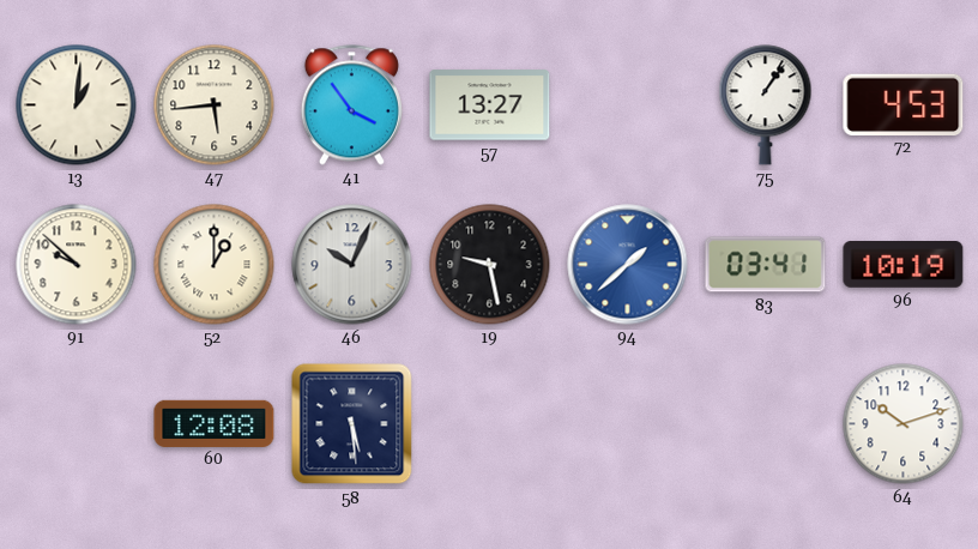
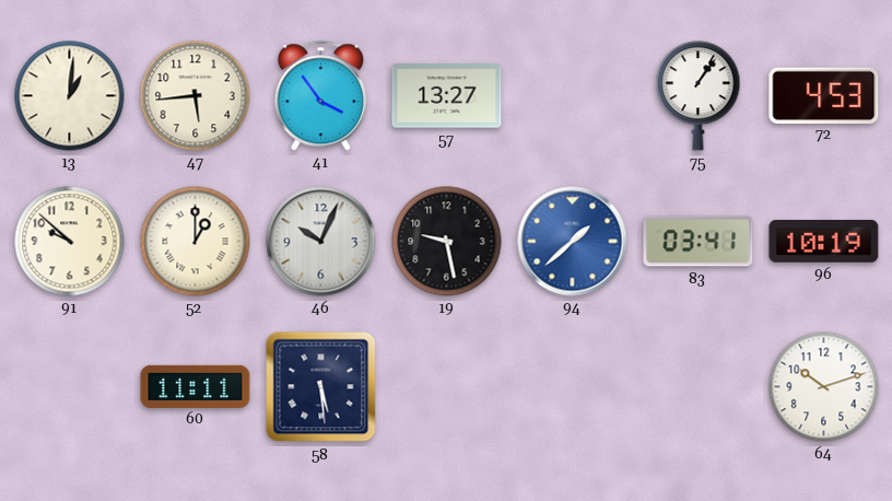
60: 12:08 -> 11:11
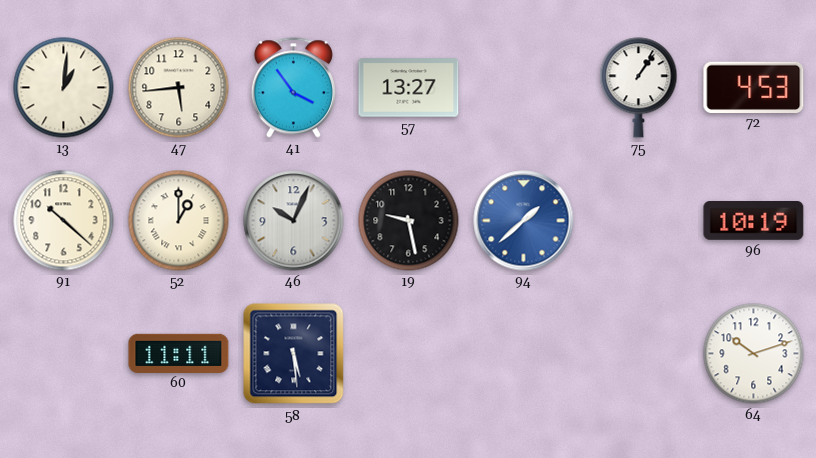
91: 9:52 -> 10:22
83: 03:41 -> none
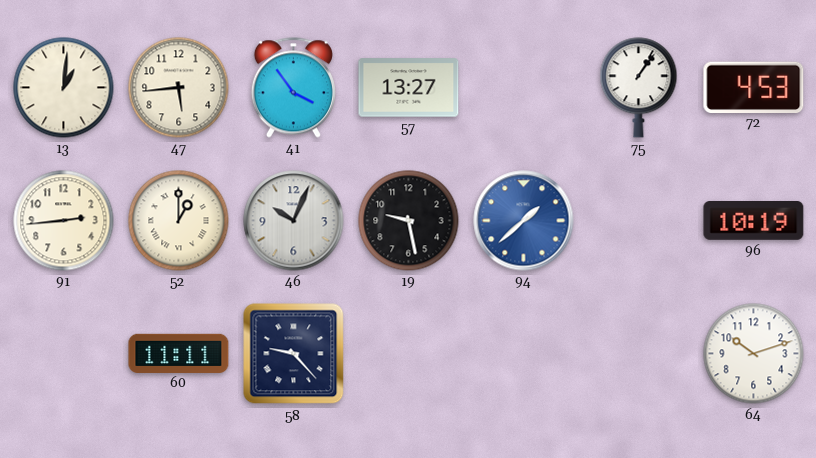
91: 10:22 -> 2:44
58: 5:29 -> 9:23
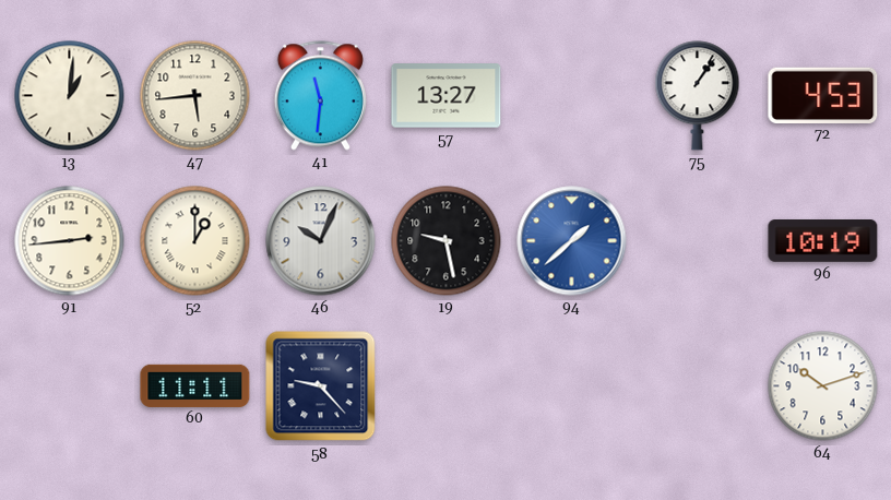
41: 3:54 -> 11:31
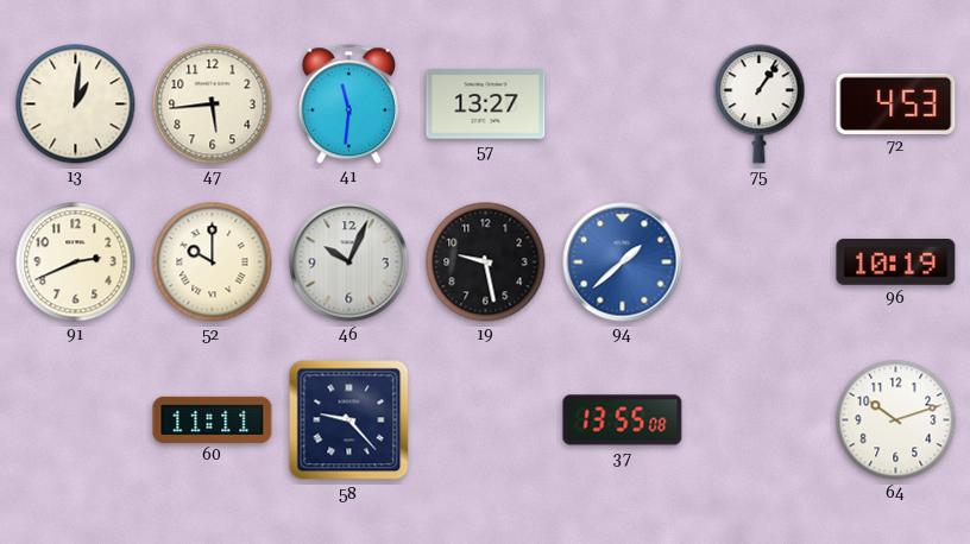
91: 2:44 -> 2:41
52: 1:00 -> 10:00
37: none -> 13:55
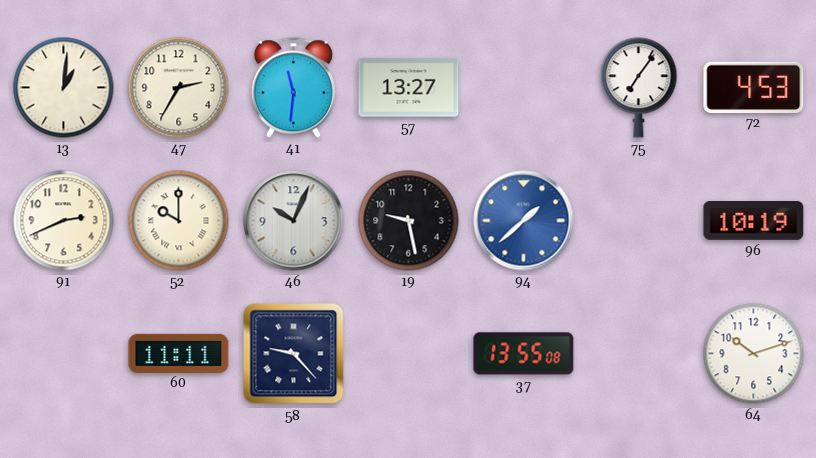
47: 5:44 -> 2:35
75: 1:06 -> 7:06
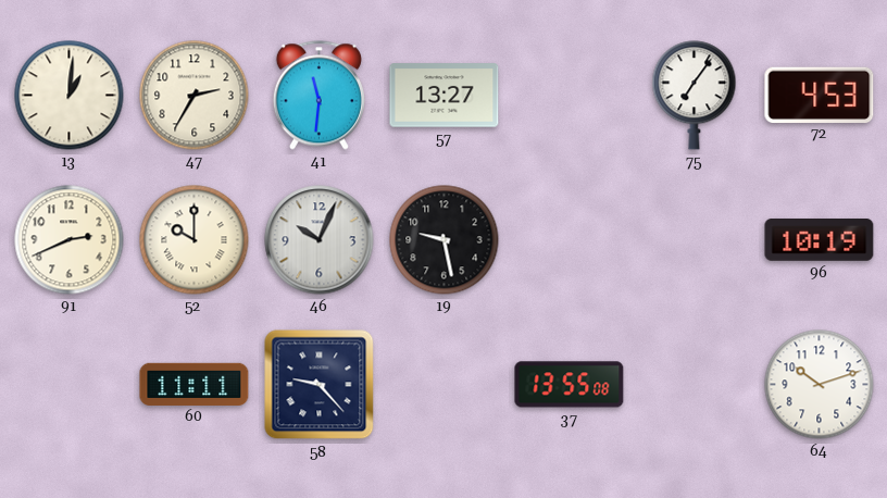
94: 1:38 -> none
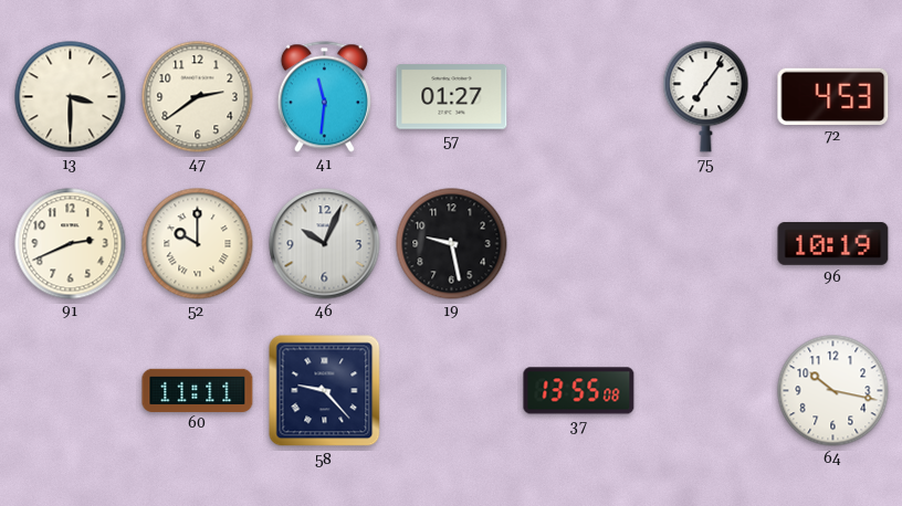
13: 1:01 -> 3:30
47: 2:35 -> 2:39
57: 13:27 -> 01:27
64: 10:12 -> 10:17
